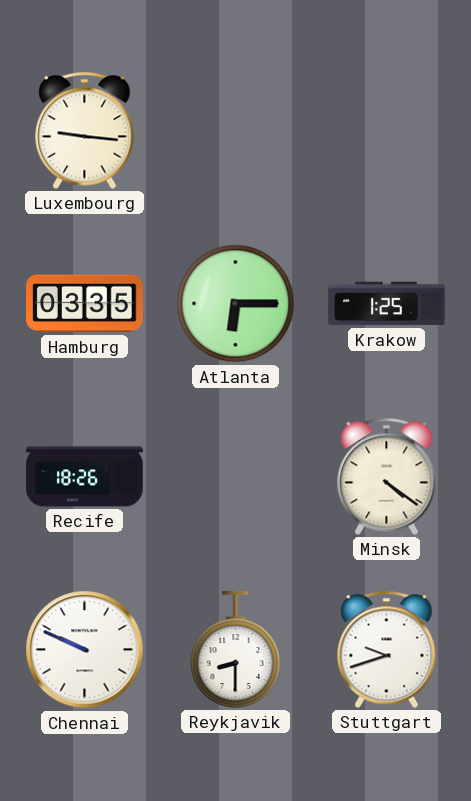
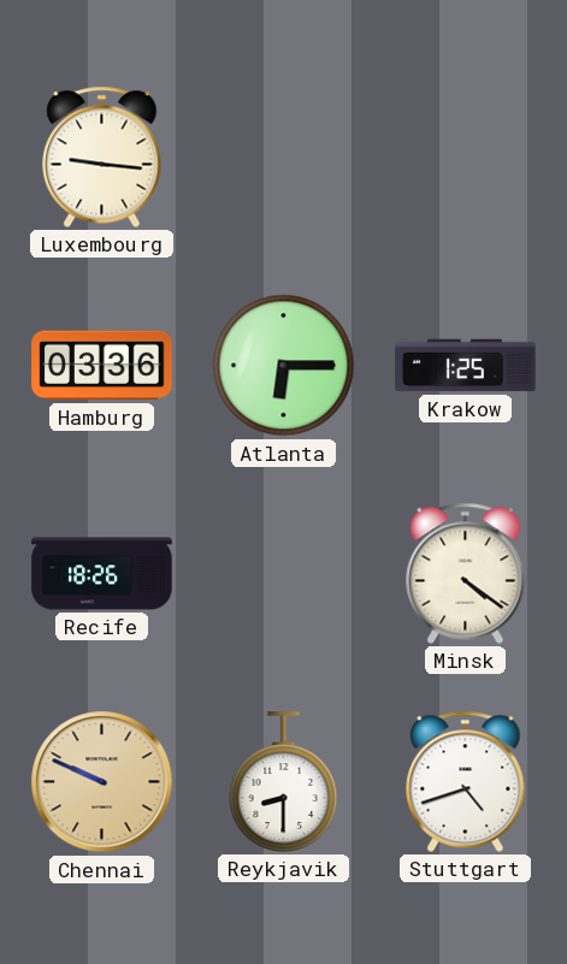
Hamburg: 03:35 -> 03:36
Chennai dial: white -> champagne
Stuttgart: 9:42 -> 4:42
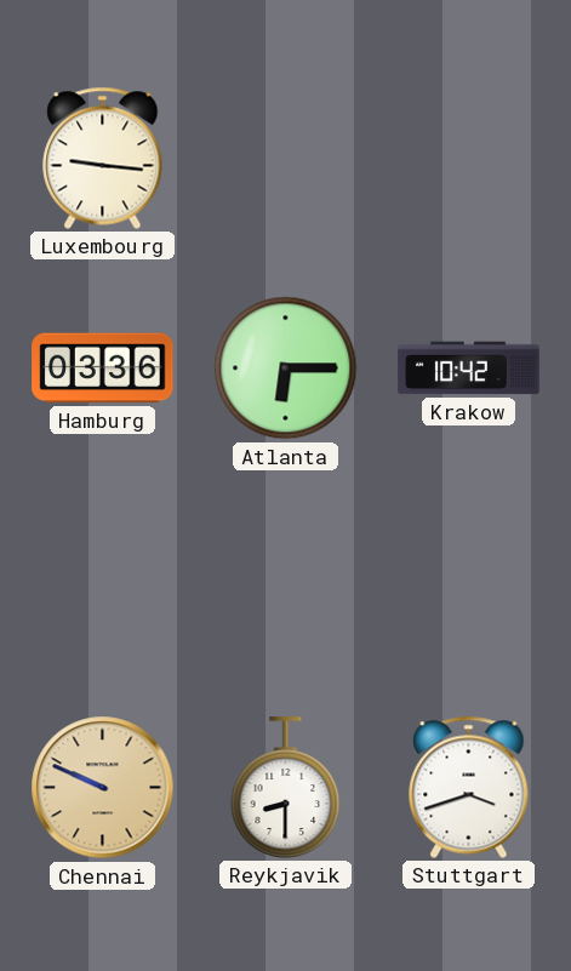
Krakow: 1:25 -> 10:42
Recife: 18:26 -> none
Minsk: 4:21 -> none
Stuttgart: 4:42 -> 3:42
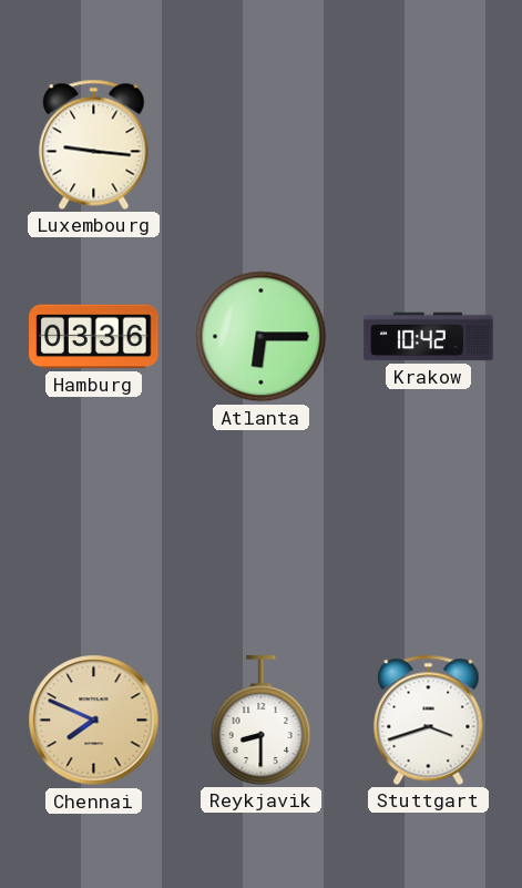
Chennai: 9:49 -> 7:49
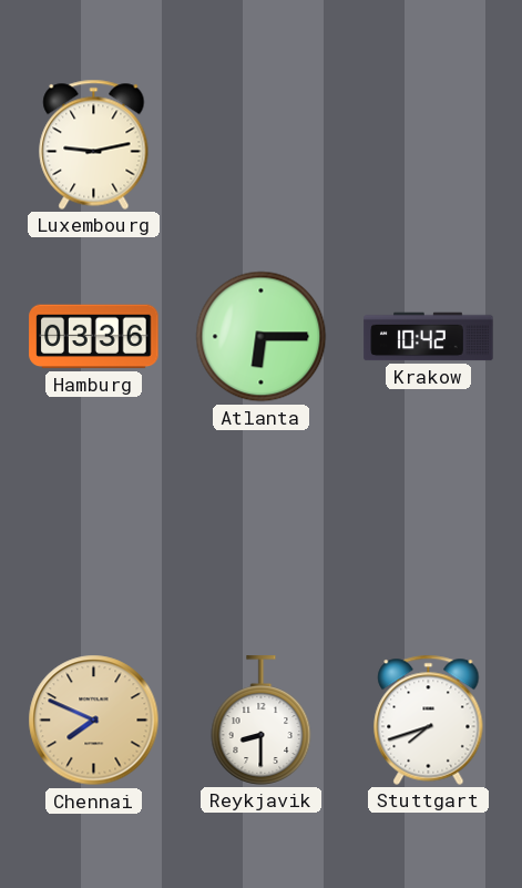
Luxembourg: 9:16 -> 9:13
Stuttgart: 3:42 -> 7:42
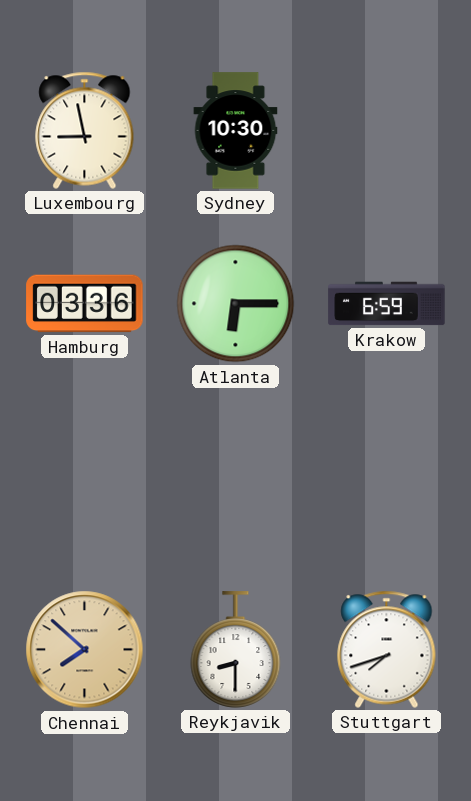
Luxembourg: 9:13 -> 8:58
Sydney: none -> 10:30
Krakow: 10:42 -> 6:59
Chennai: 7:49 -> 7:52
